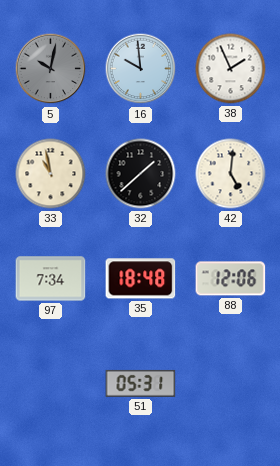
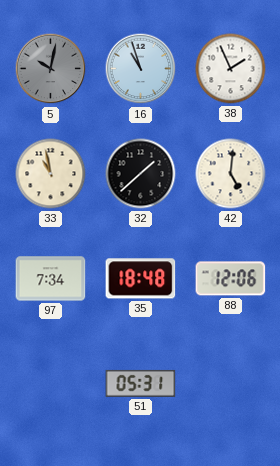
16: 9:59 -> 10:57
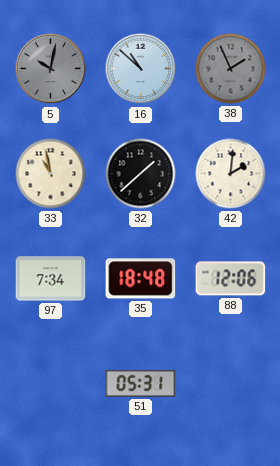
16: 10:57 -> 10:52
38 dial: white -> grey
42: 5:01 -> 2:01
